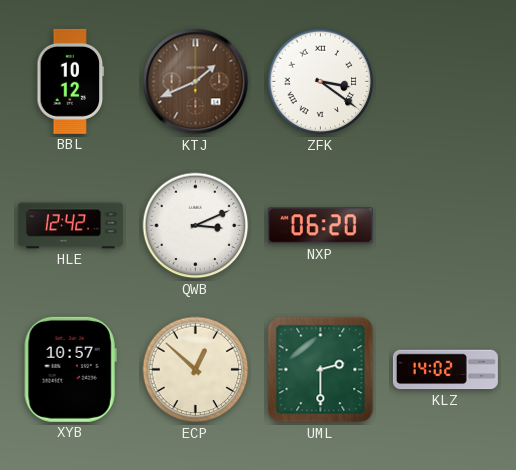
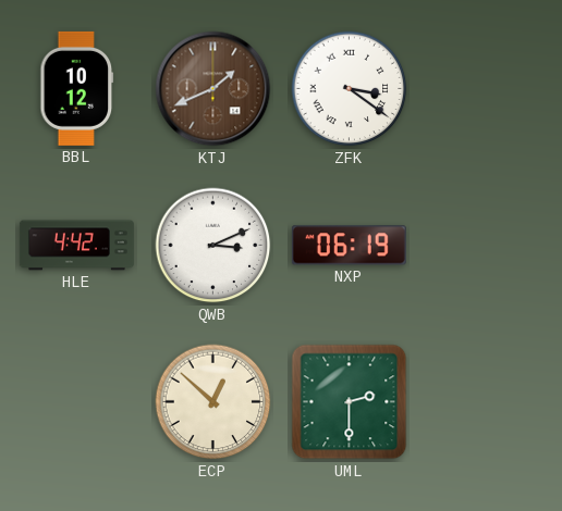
HLE: 12:42 -> 4:42
NXP: 06:20 -> 06:19
XYB: 10:57 -> none
KLZ: 14:02 -> none
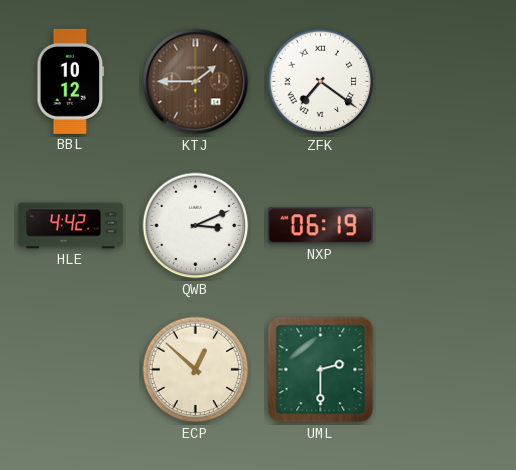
KTJ: 1:41 -> 1:45
ZFK: 3:21 -> 7:21
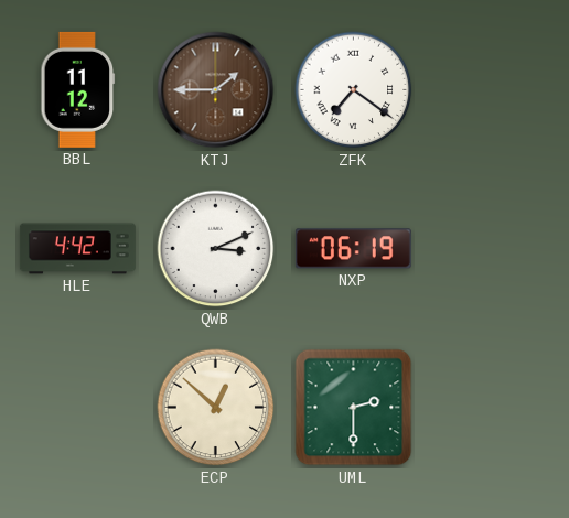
BBL: 10:12 -> 11:12
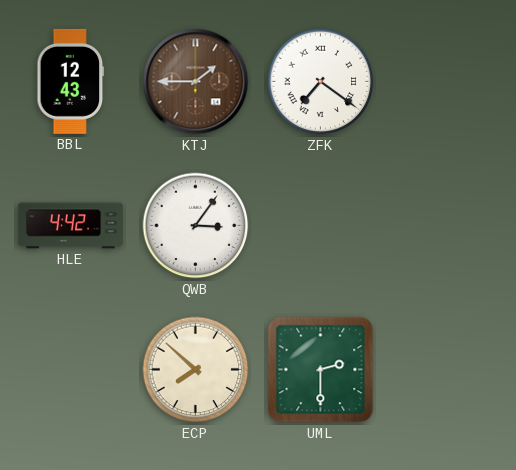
BBL: 11:12 -> 12:43
QWB: 3:11 -> 3:06
NXP: 06:19 -> none
ECP: 12:52 -> 7:52
